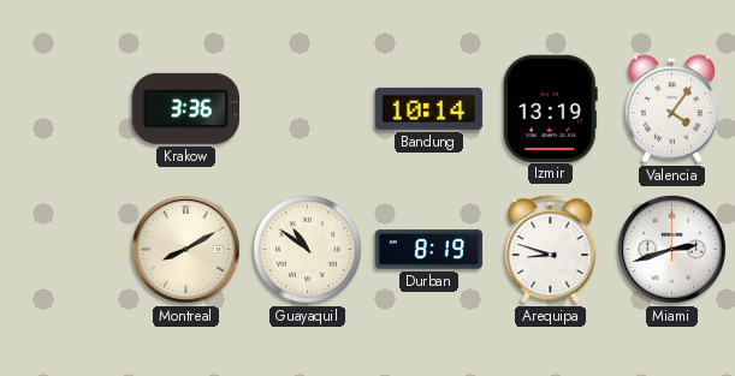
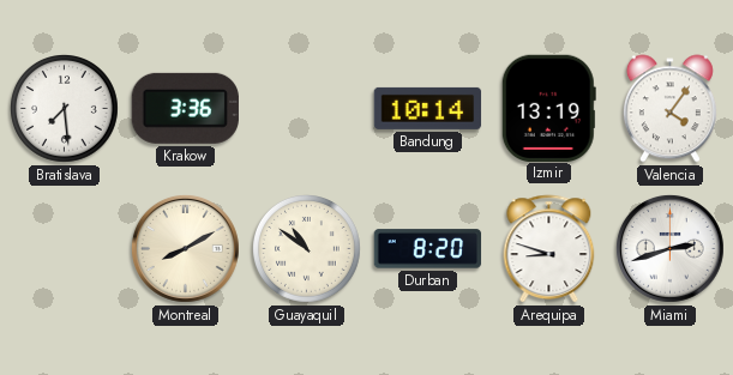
Bratislava: none -> 7:29
Durban: 8:19 -> 8:20
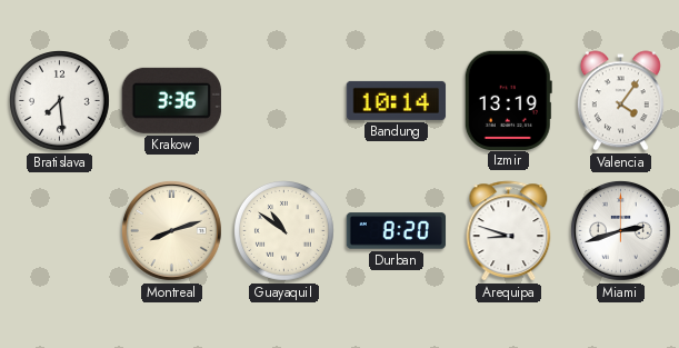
Montreal: 8:10 -> 8:12
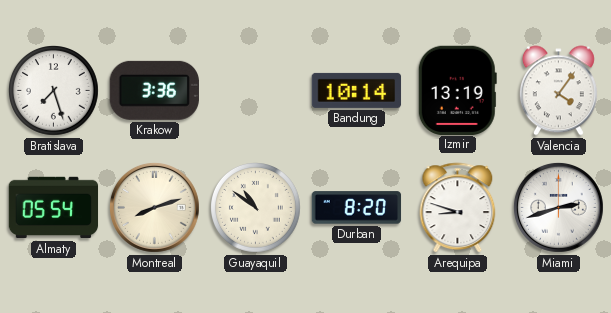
Bratislava: 7:29 -> 7:27
Almaty: none -> 05:54
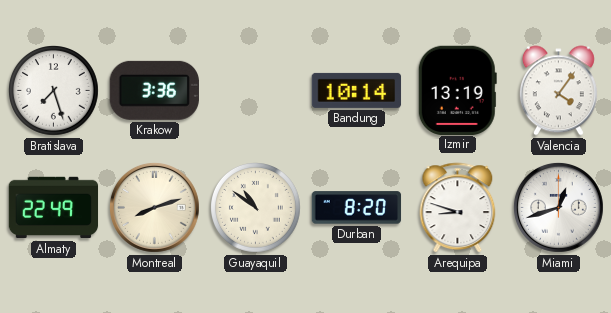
Almaty: 05:54 -> 22:49
Miami: 2:42 -> 12:42
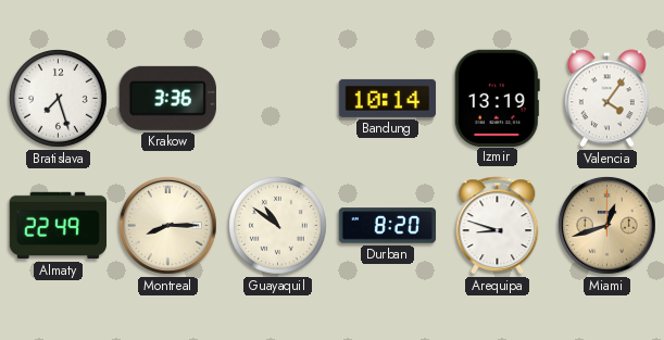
Montreal: 8:12 -> 8:15
Miami dial: white -> champagne
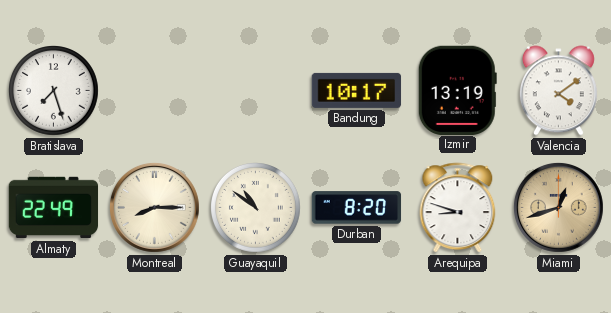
Krakow: 3:36 -> none
Bandung: 10:14 -> 10:17
Valencia: 4:06 -> 4:09
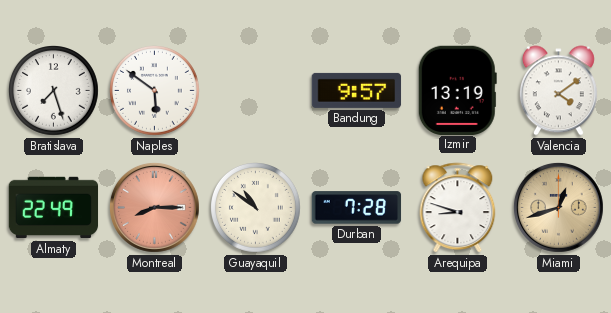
Naples: none -> 5:51
Bandung: 10:17 -> 9:57
Montreal dial: cream -> salmon
Durban: 8:20 -> 7:28
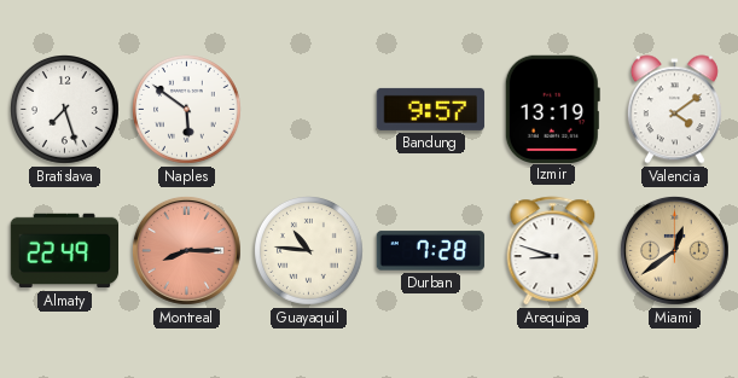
Guayaquil: 10:51 -> 10:46
Miami: 12:42 -> 12:39
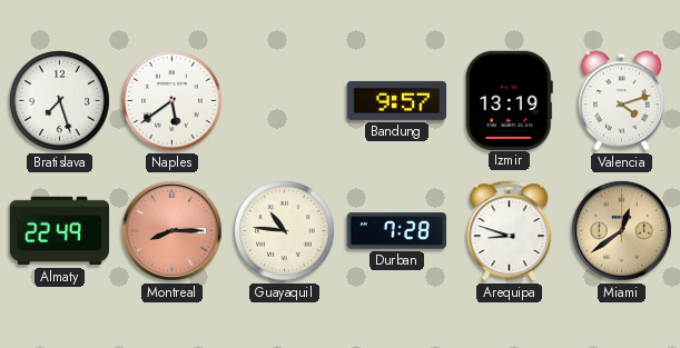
Naples: 5:51 -> 5:39
Valencia: 4:09 -> 4:12
